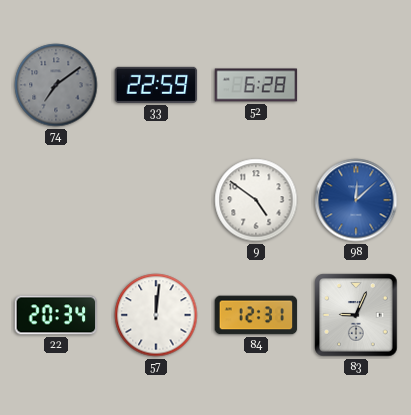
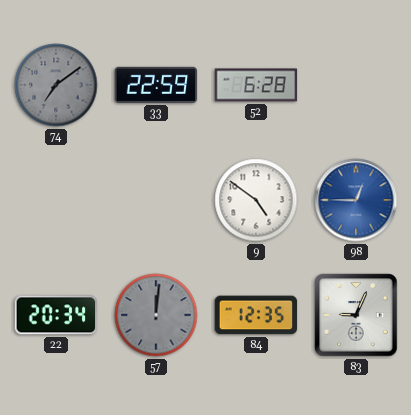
98: 12:08 -> 12:45
57 dial: white -> grey
84: 12:31 -> 12:35
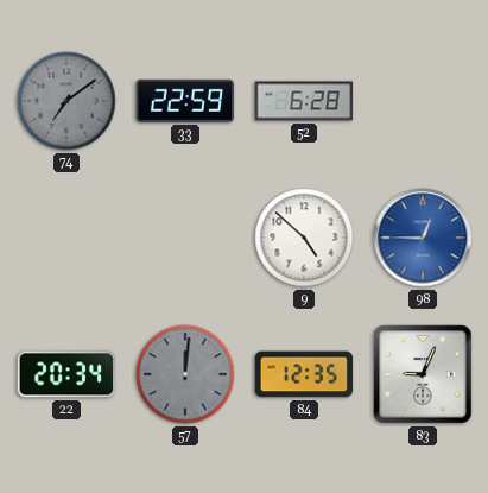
9: 4:51 -> 4:52
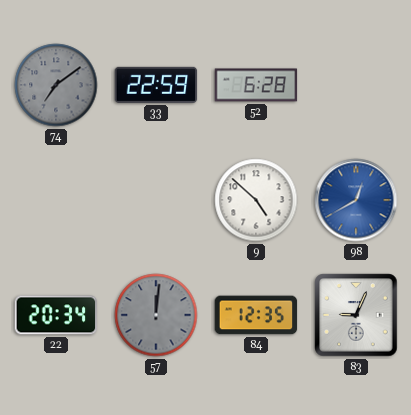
98: 12:45 -> 12:40
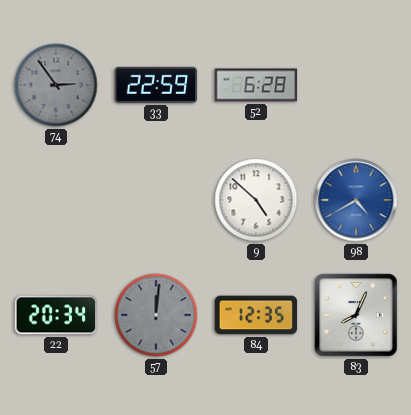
74: 7:09 -> 2:54
98: 12:40 -> 4:40
83: 9:04 -> 8:04
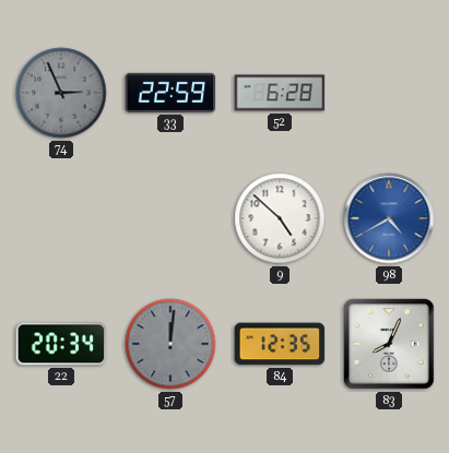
74: 2:54 -> 2:56
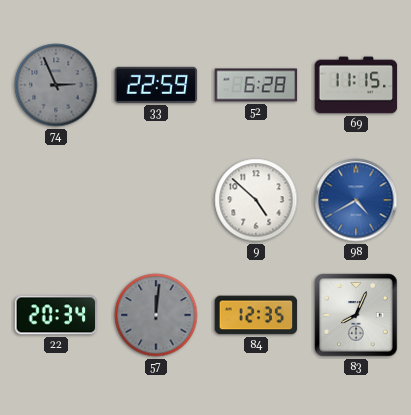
69: none -> 11:15
